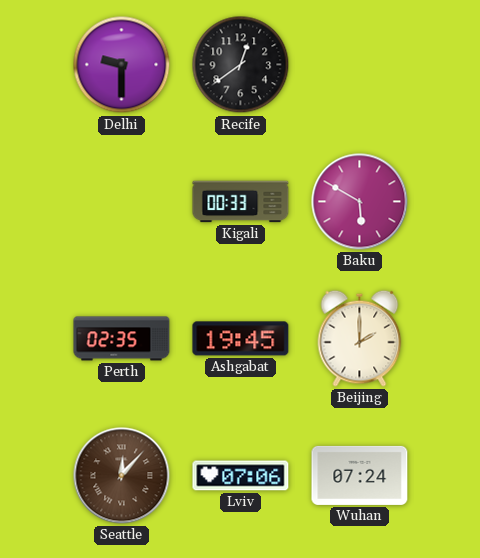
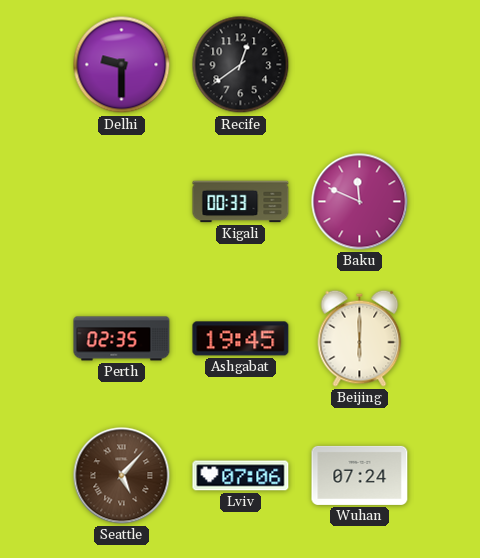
Baku: 5:50 -> 11:49
Beijing: 2:00 -> 6:00
Seattle: 12:07 -> 5:07
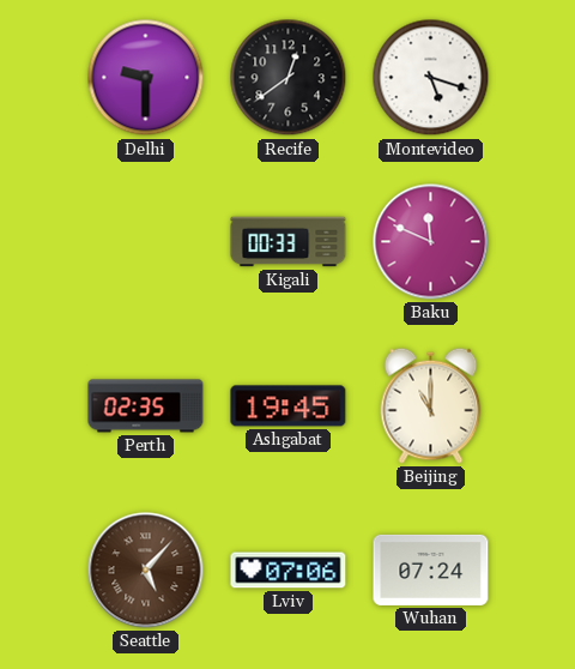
Montevideo: none -> 5:18
Beijing: 6:00 -> 11:00
